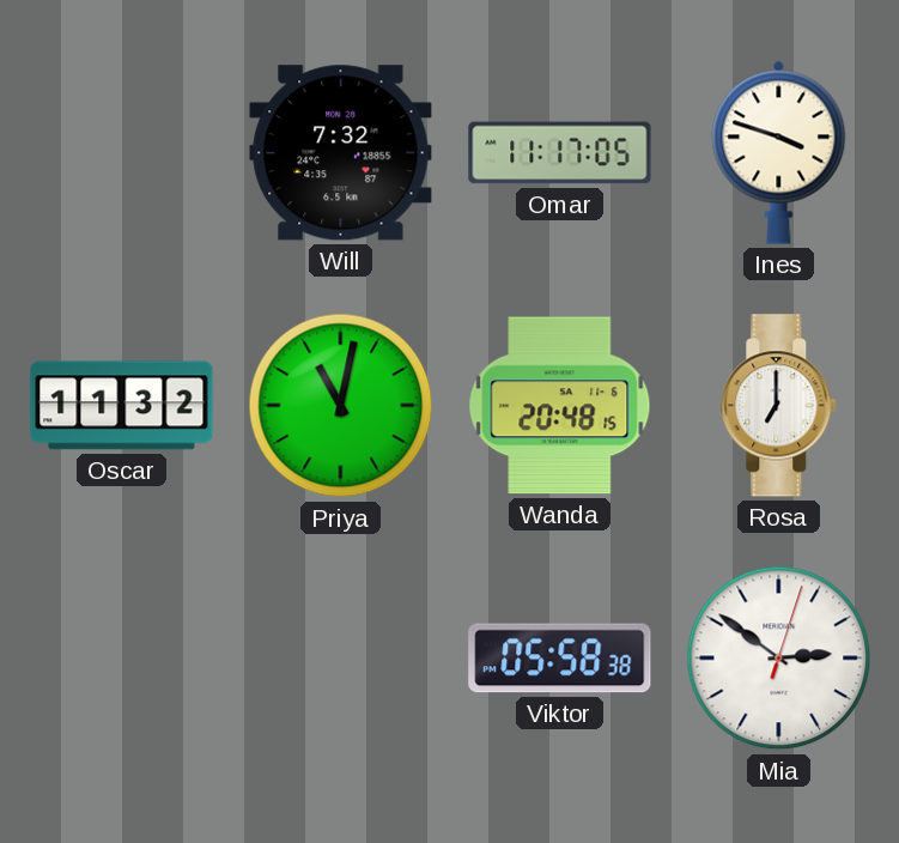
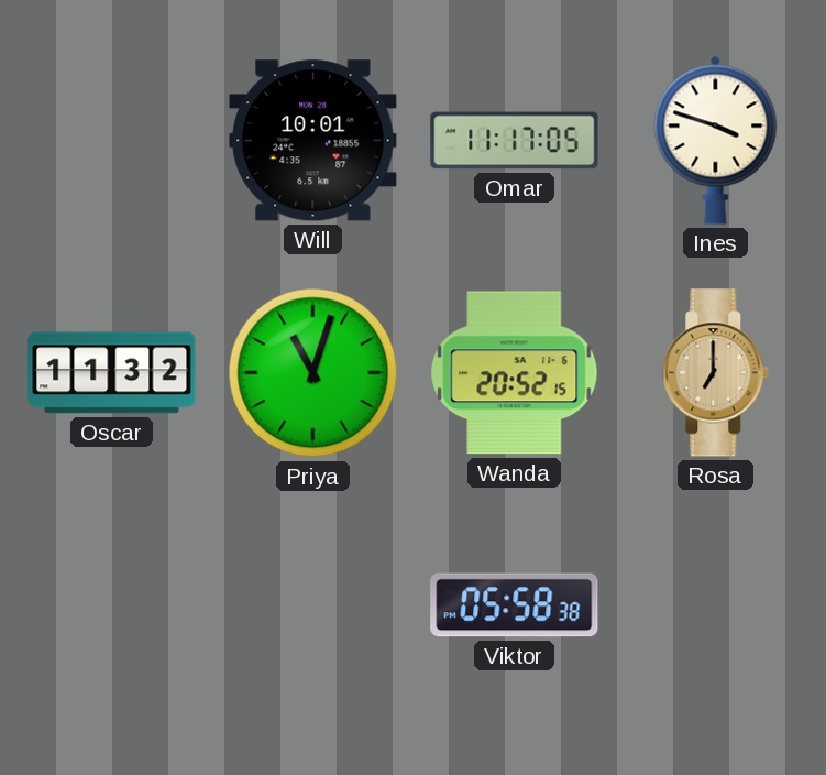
Will: 7:32 -> 10:01
Priya: 11:02 -> 11:03
Wanda: 20:48 -> 20:52
Rosa dial: white -> champagne
Mia: 2:51 -> none
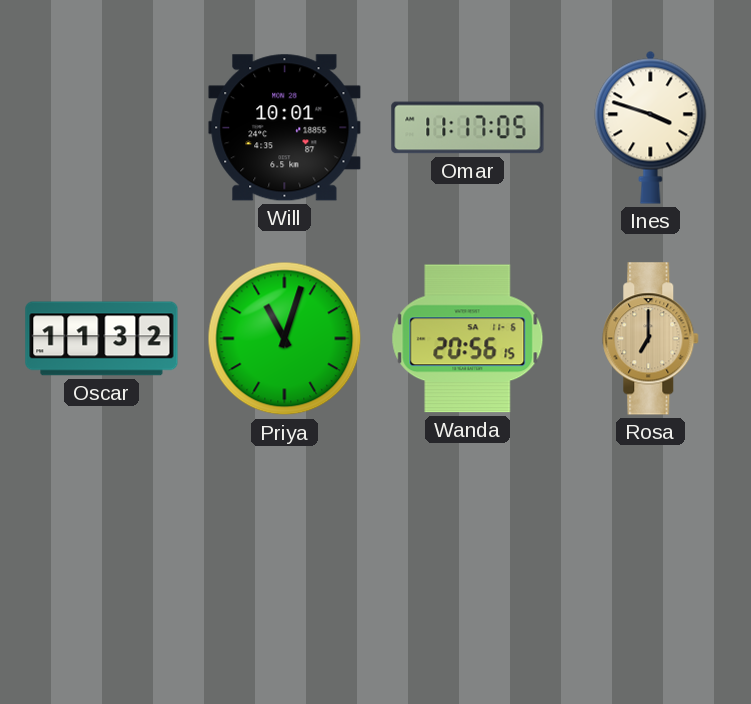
Wanda: 20:52 -> 20:56
Viktor: 05:58 -> none
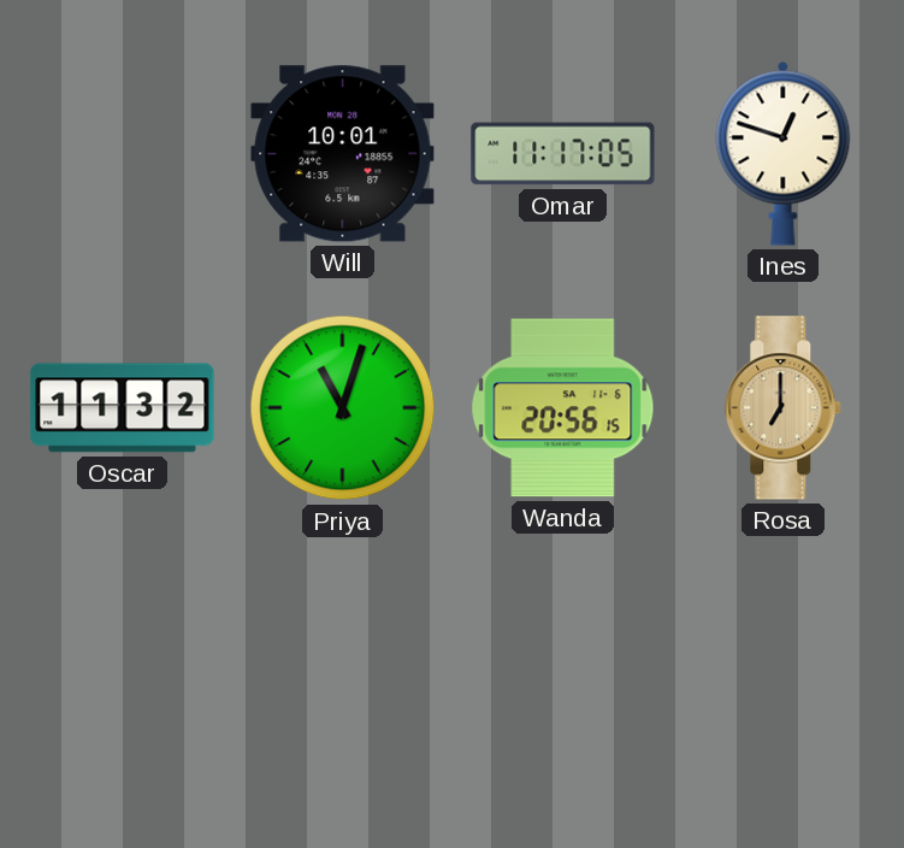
Ines: 3:48 -> 12:48
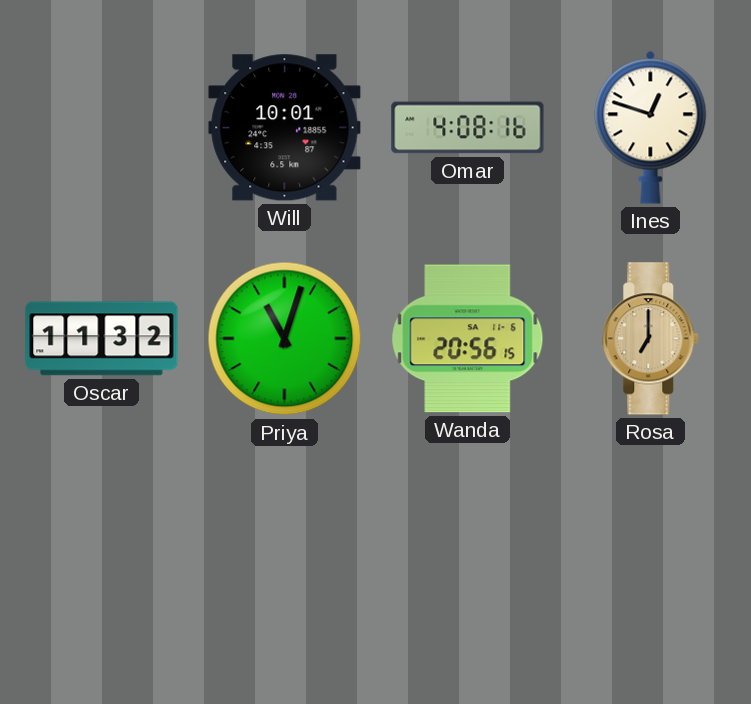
Omar: 11:17 -> 4:08
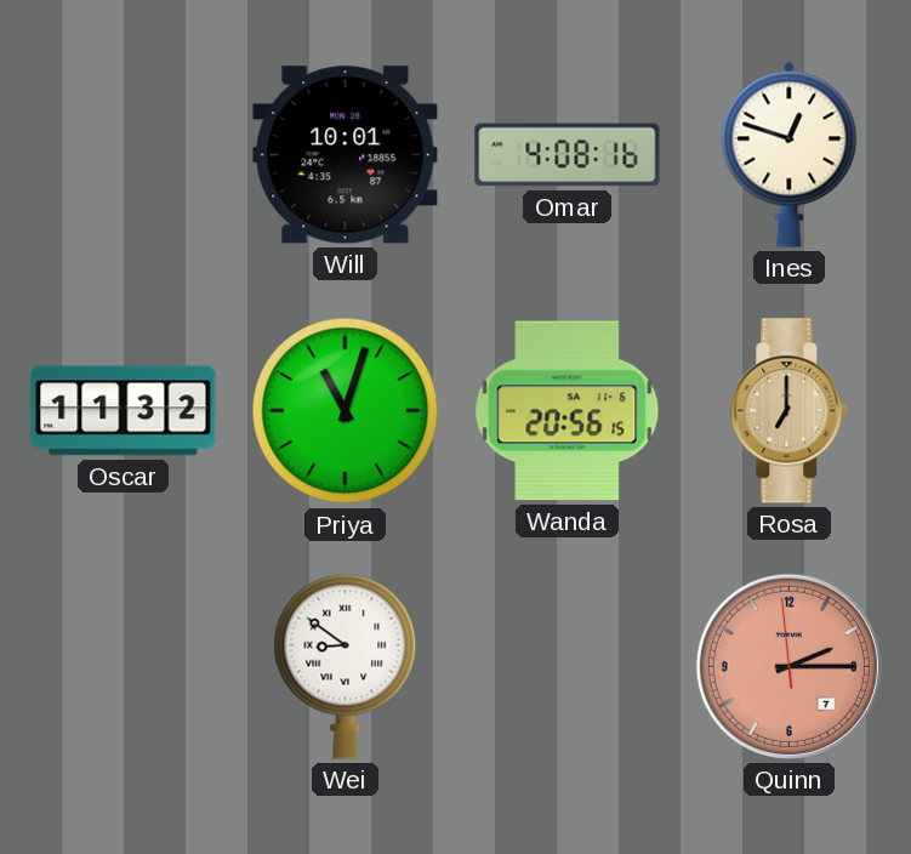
Wei: none -> 8:51
Quinn: none -> 2:14
